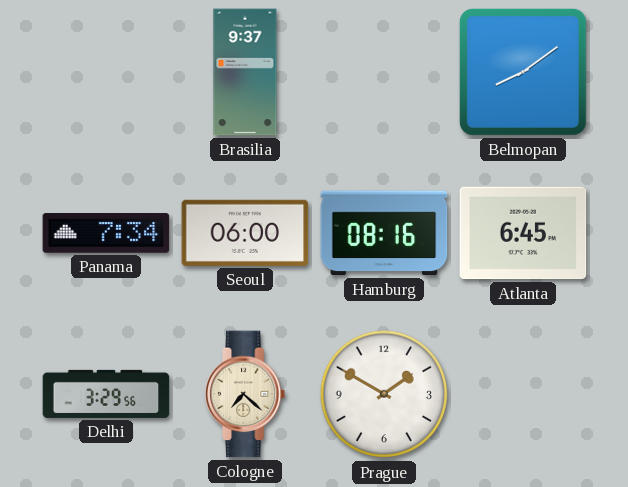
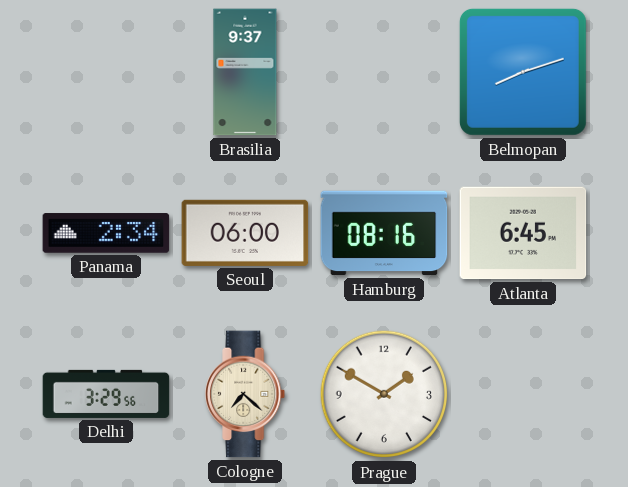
Belmopan: 8:09 -> 8:12
Panama: 7:34 -> 2:34
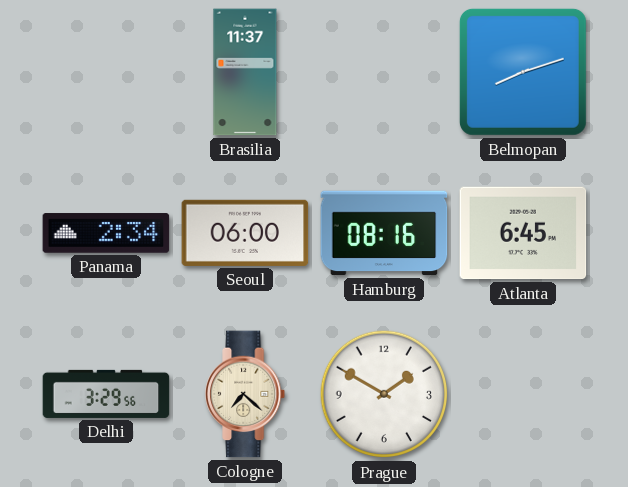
Brasilia: 9:37 -> 11:37
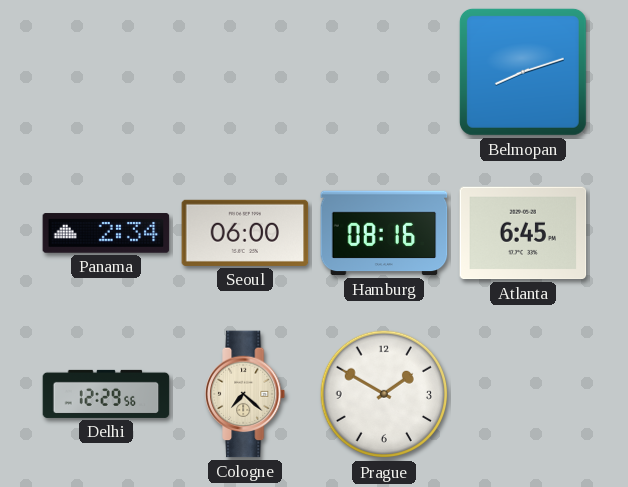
Brasilia: 11:37 -> none
Delhi: 3:29 -> 12:29
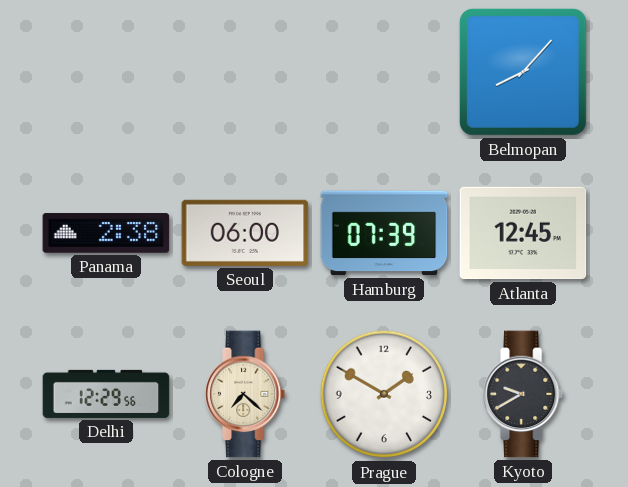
Belmopan: 8:12 -> 8:07
Panama: 2:34 -> 2:38
Hamburg: 08:16 -> 07:39
Atlanta: 6:45 -> 12:45
Kyoto: none -> 9:40
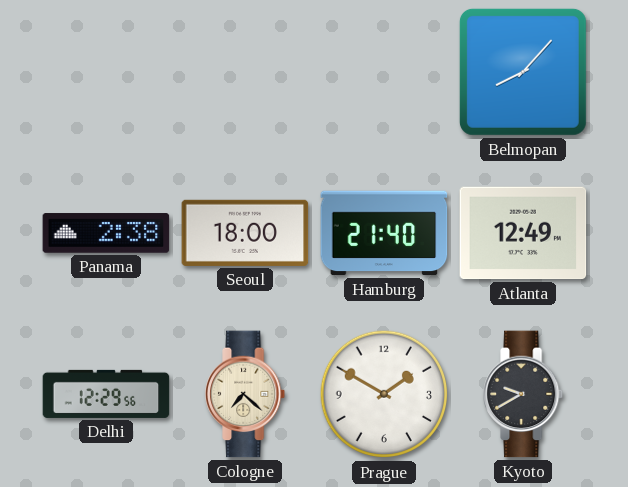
Seoul: 06:00 -> 18:00
Hamburg: 07:39 -> 21:40
Atlanta: 12:45 -> 12:49
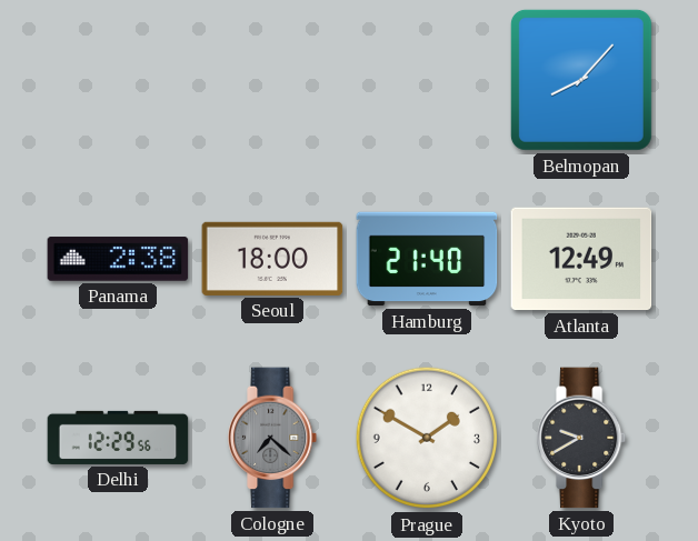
Cologne dial: cream -> grey
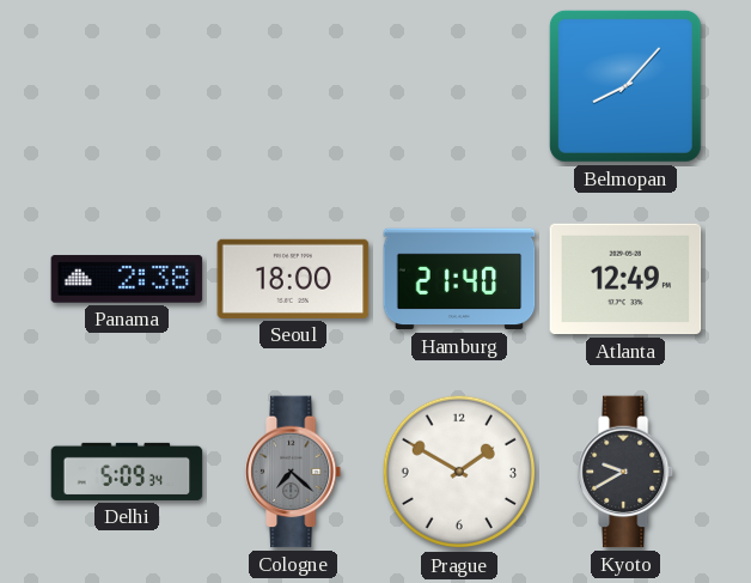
Delhi: 12:29 -> 5:09
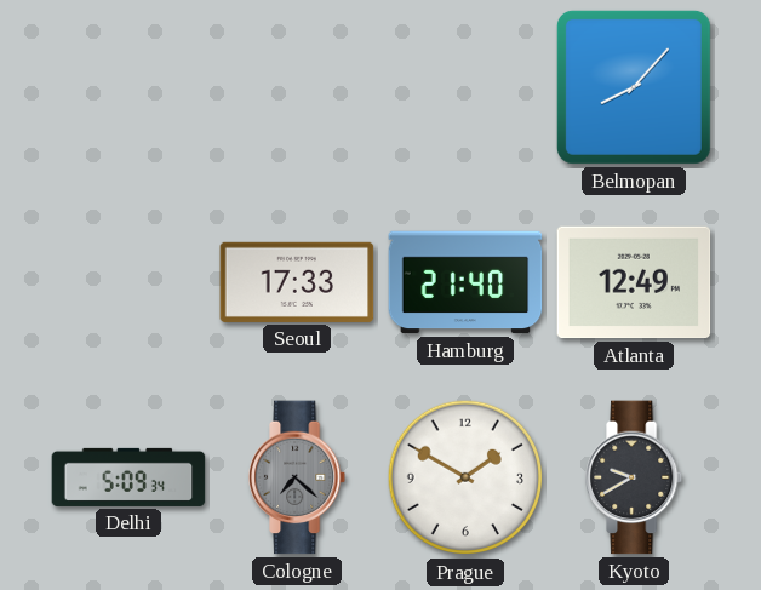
Panama: 2:38 -> none
Seoul: 18:00 -> 17:33
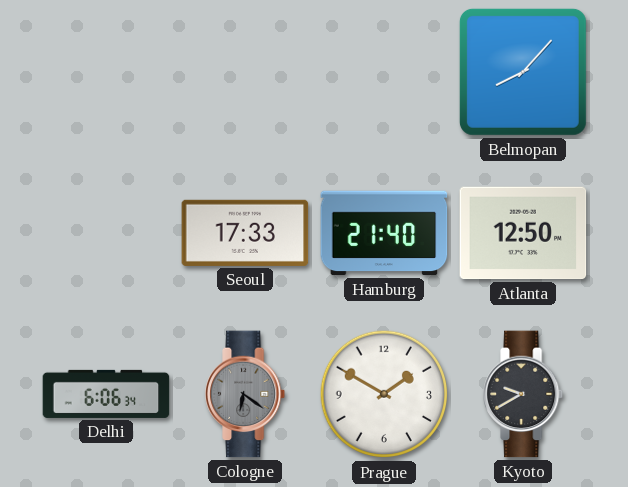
Atlanta: 12:49 -> 12:50
Delhi: 5:09 -> 6:06
Cologne: 7:22 -> 6:21
